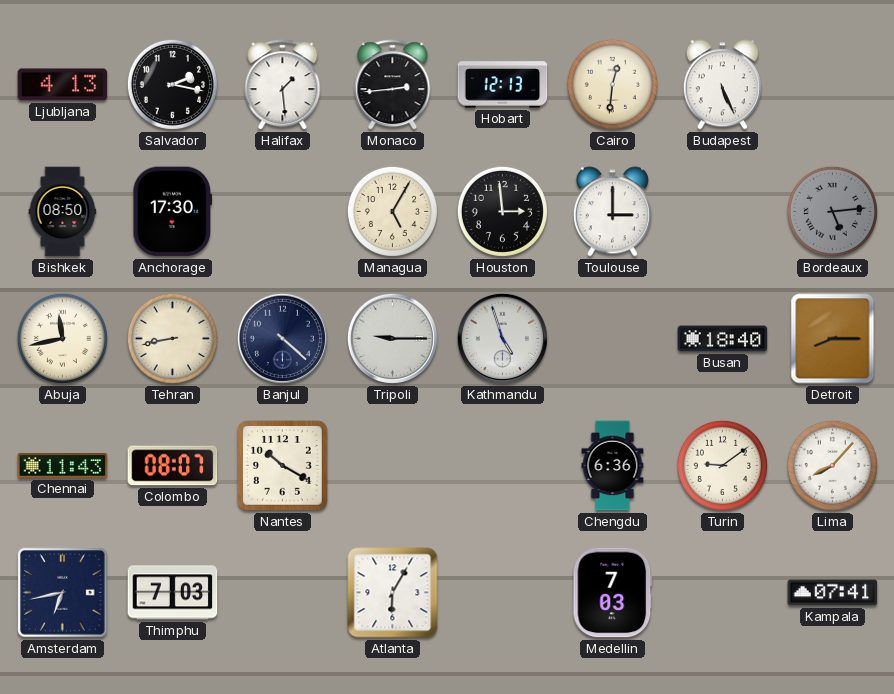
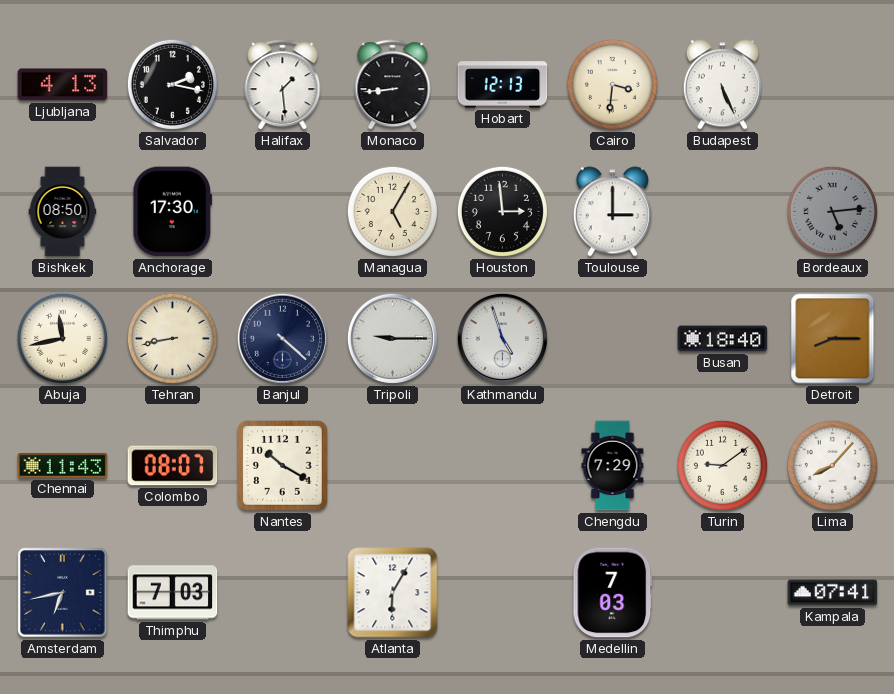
Monaco: 2:44 -> 8:44
Cairo: 12:31 -> 3:31
Chengdu: 6:36 -> 7:29
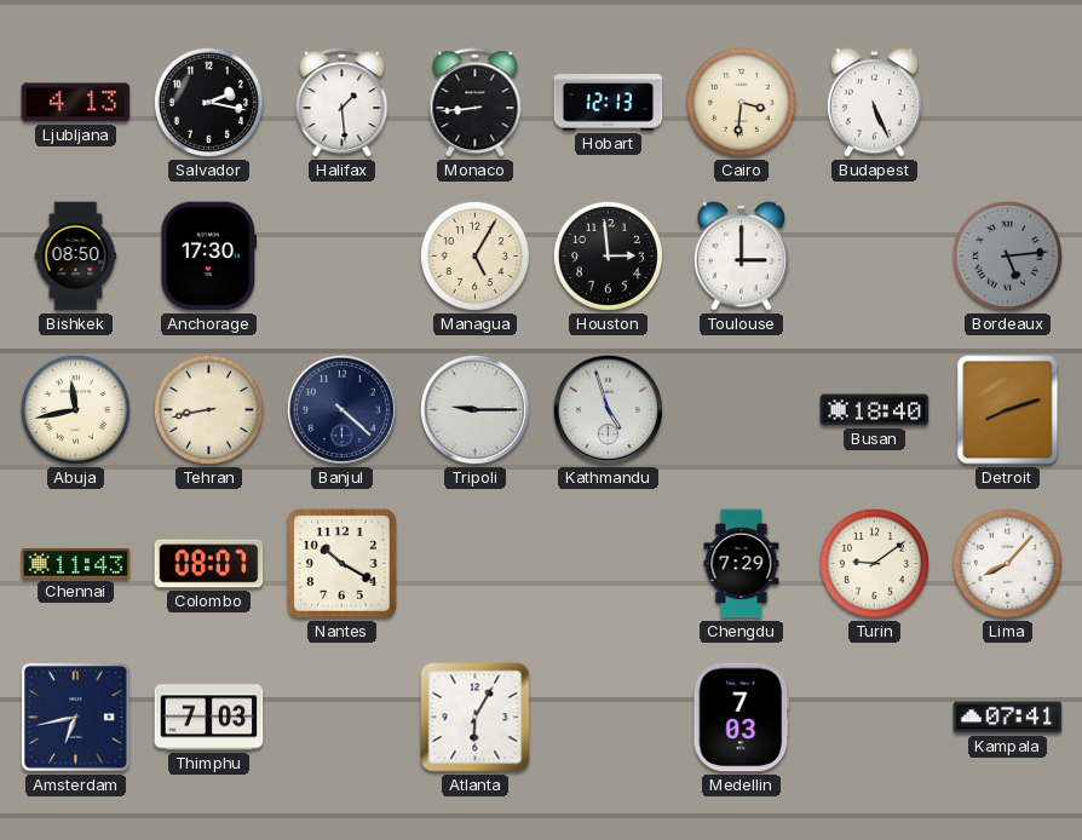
Detroit: 8:15 -> 8:12
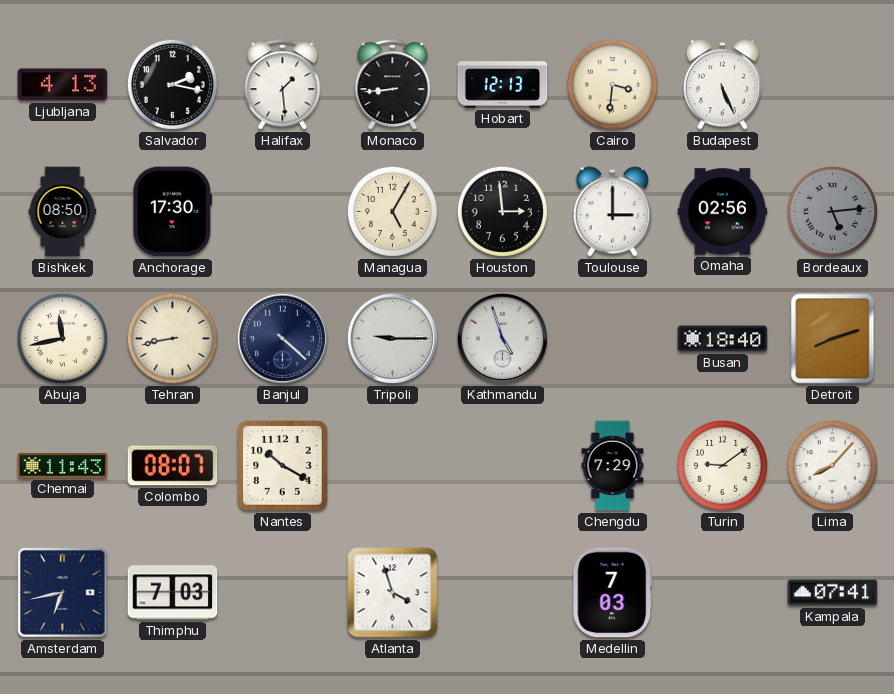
Omaha: none -> 02:56
Atlanta: 6:05 -> 3:57
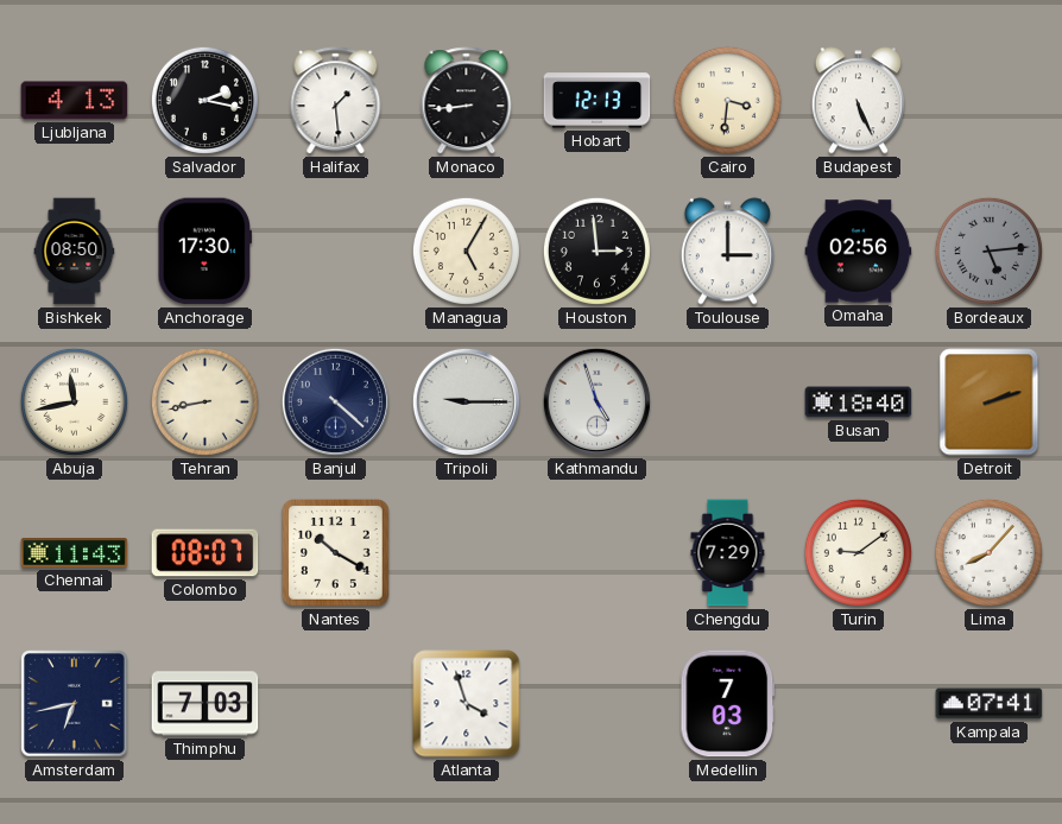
Detroit: 8:12 -> 2:12
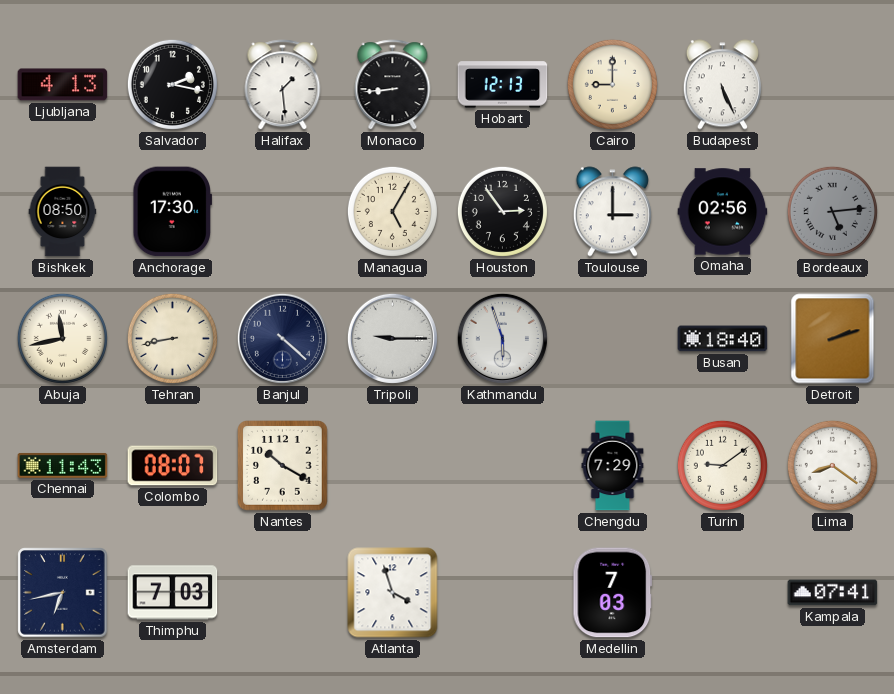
Cairo: 3:31 -> 9:00
Houston: 2:59 -> 2:54
Kathmandu: 4:57 -> 5:57
Lima: 8:07 -> 8:21
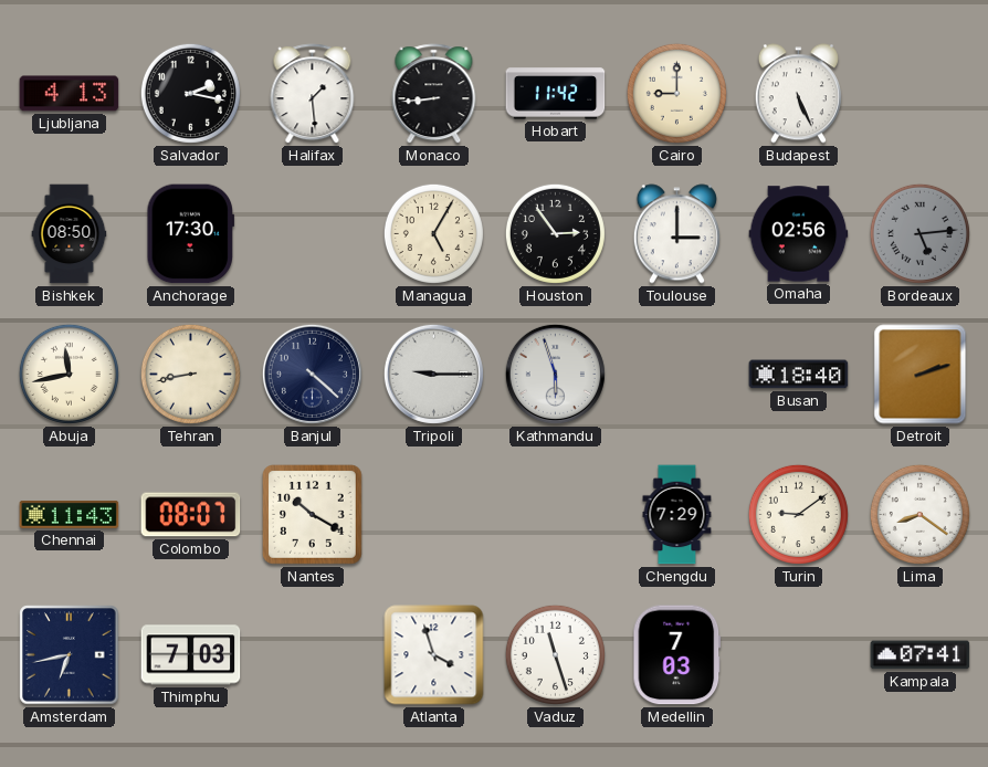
Hobart: 12:13 -> 11:42
Vaduz: none -> 11:27
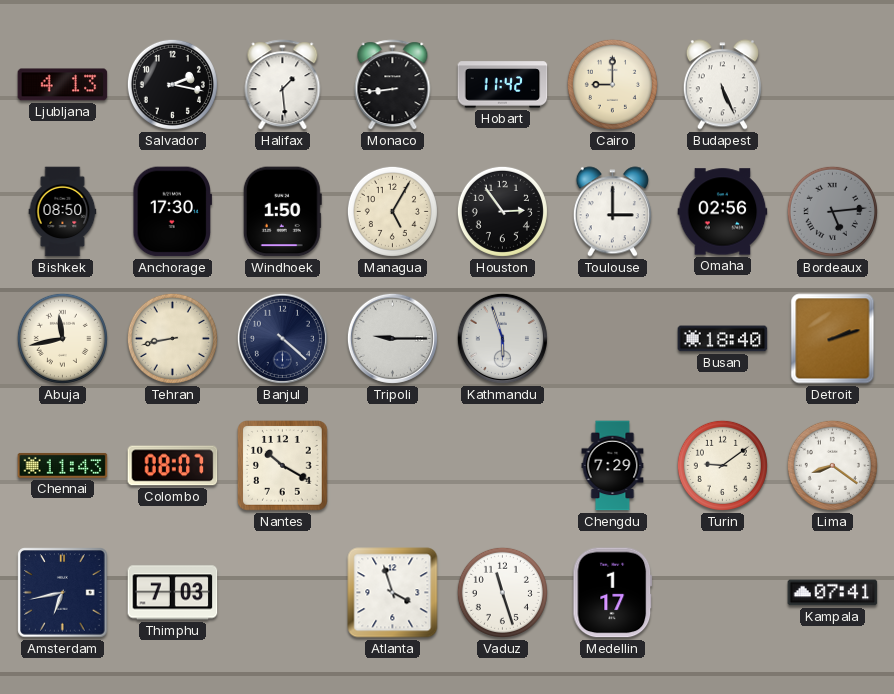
Windhoek: none -> 1:50
Medellin: 7:03 -> 1:17
